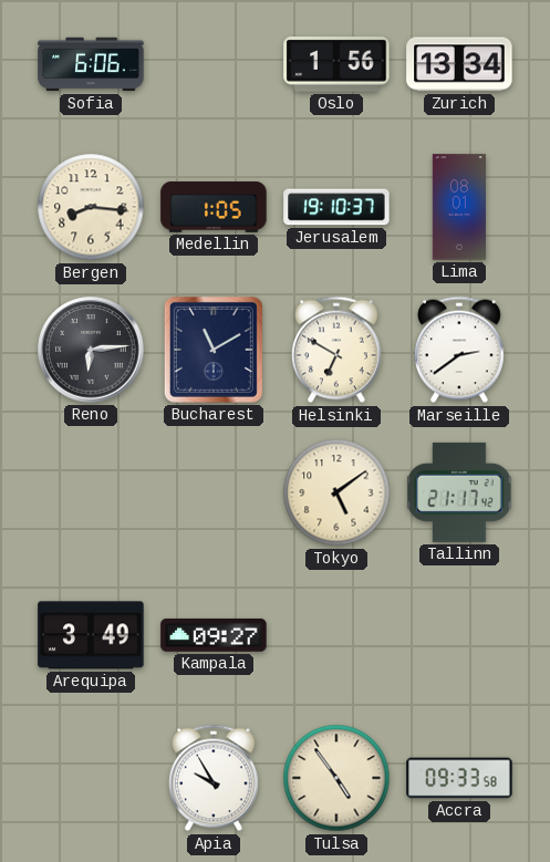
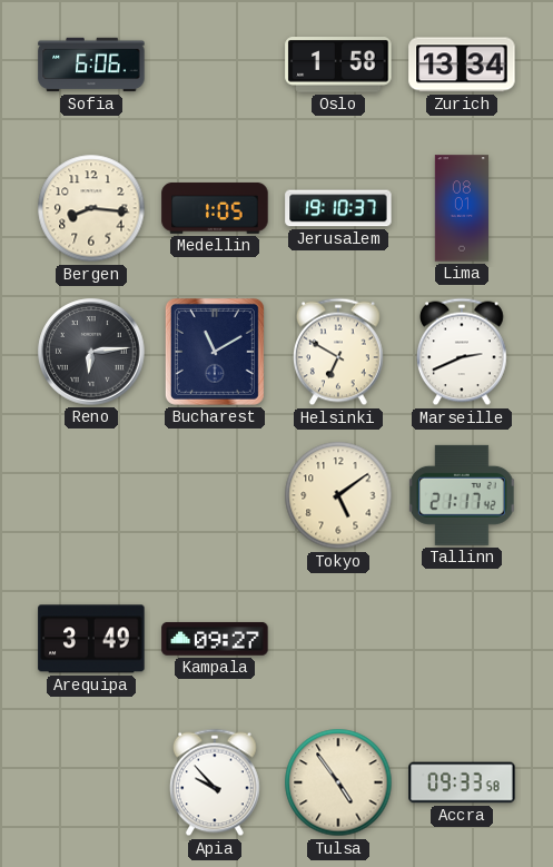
Oslo: 1:56 -> 1:58
Marseille: 2:39 -> 2:41
Apia: 9:55 -> 9:53
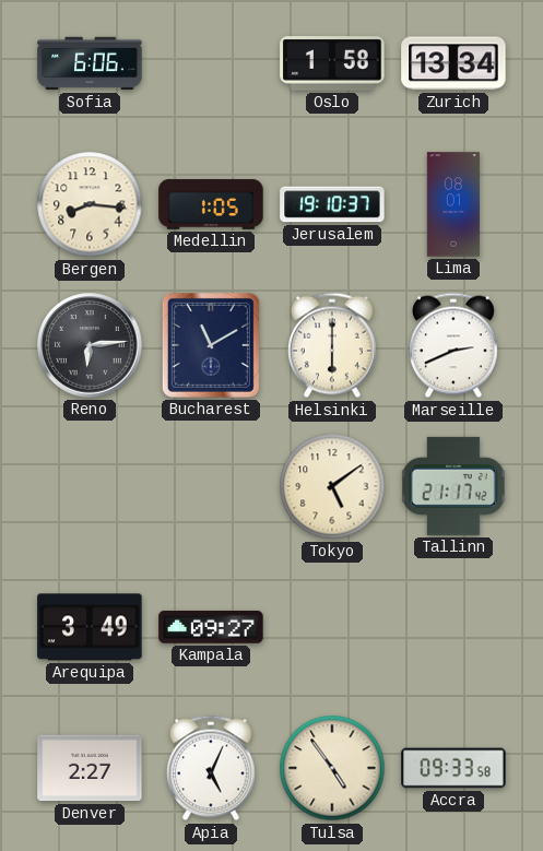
Helsinki: 6:50 -> 6:00
Denver: none -> 2:27
Apia: 9:53 -> 5:04
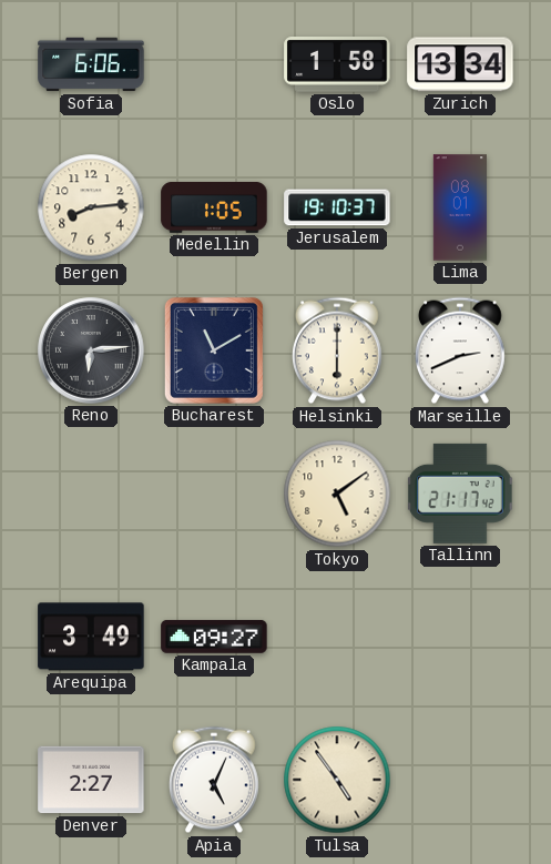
Bergen: 8:16 -> 8:14
Accra: 09:33 -> none
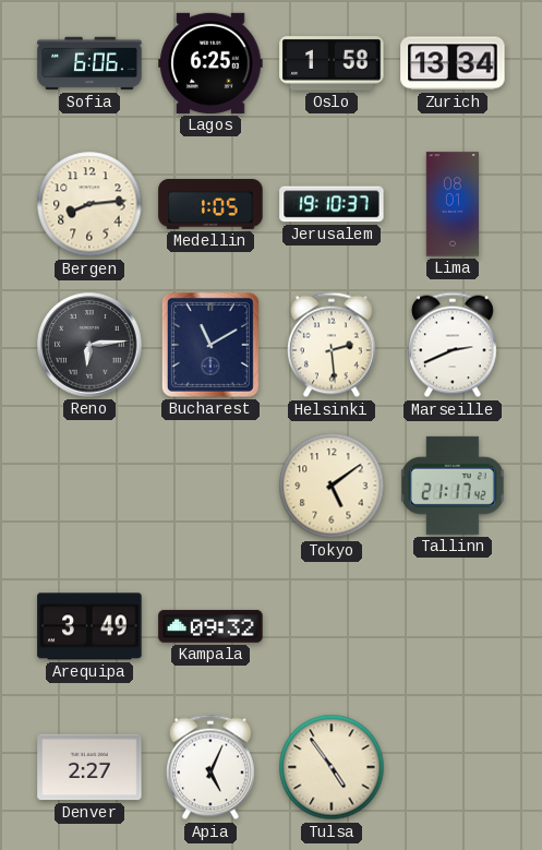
Lagos: none -> 6:25
Helsinki: 6:00 -> 2:29
Kampala: 09:27 -> 09:32
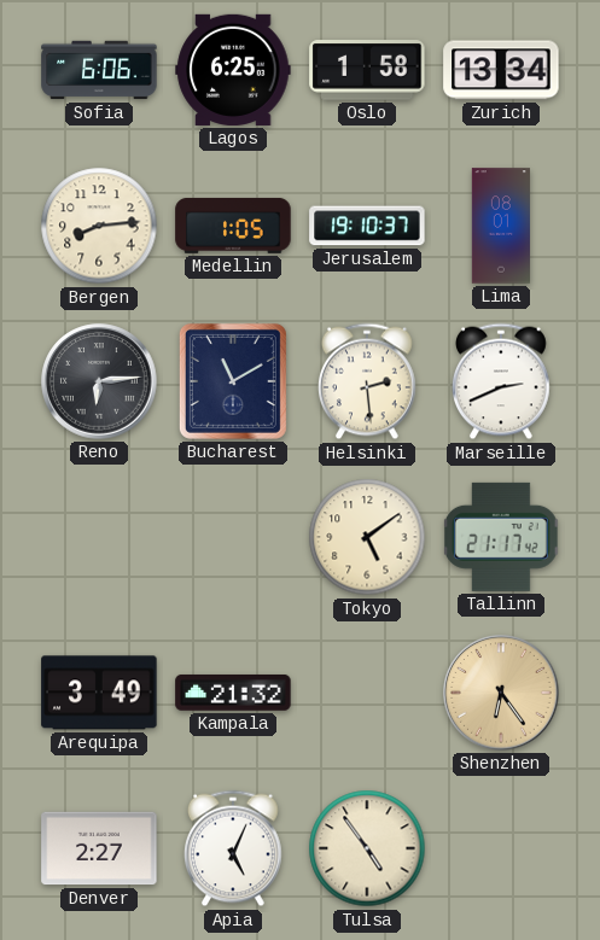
Kampala: 09:32 -> 21:32
Shenzhen: none -> 6:24
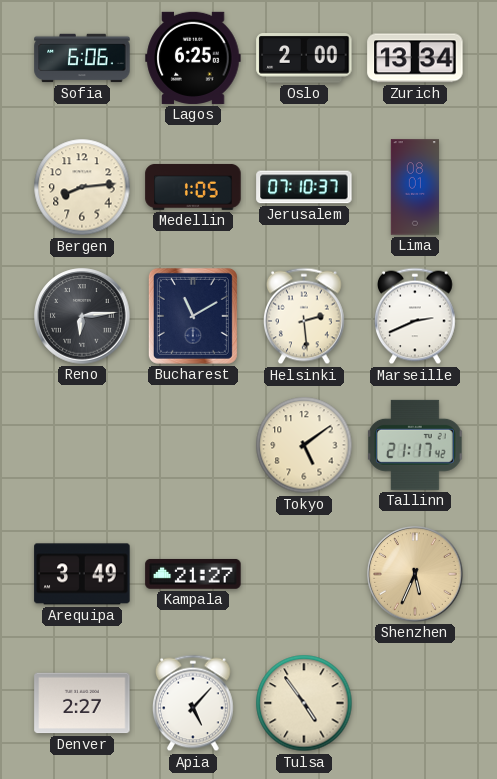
Oslo: 1:58 -> 2:00
Jerusalem: 19:10 -> 07:10
Kampala: 21:32 -> 21:27
Shenzhen: 6:24 -> 5:34
Apia: 5:04 -> 5:07
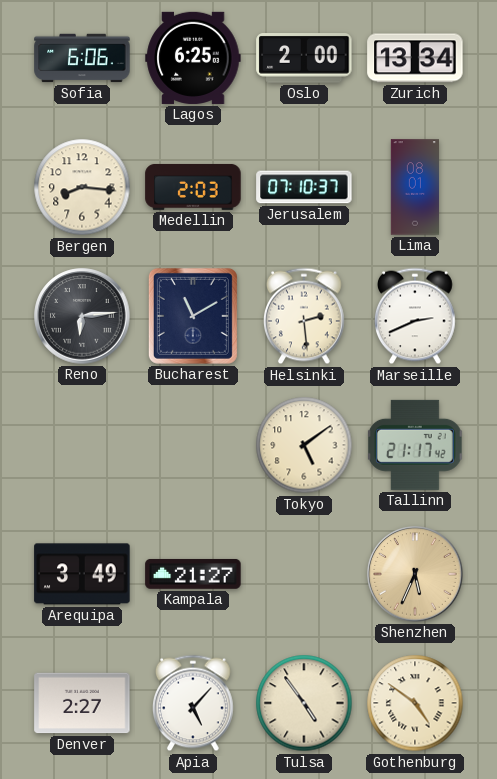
Bergen: 8:14 -> 8:16
Medellin: 1:05 -> 2:03
Gothenburg: none -> 4:51
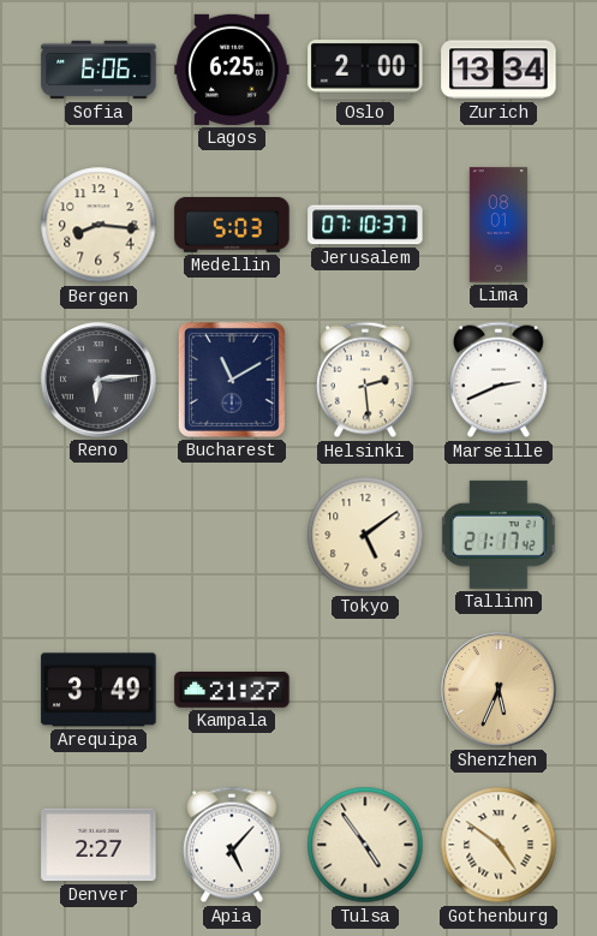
Medellin: 2:03 -> 5:03
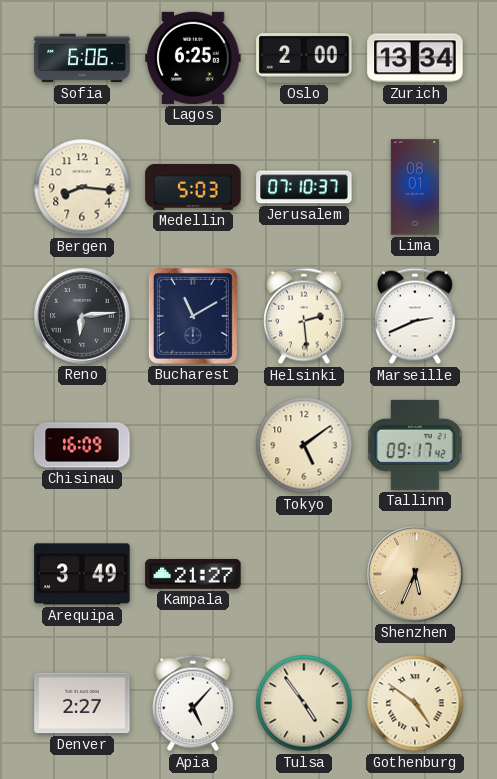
Chisinau: none -> 16:09
Tallinn: 21:17 -> 09:17
